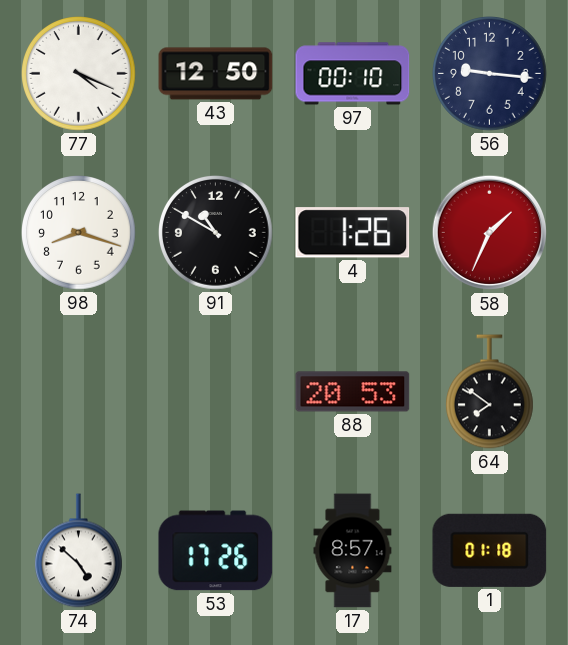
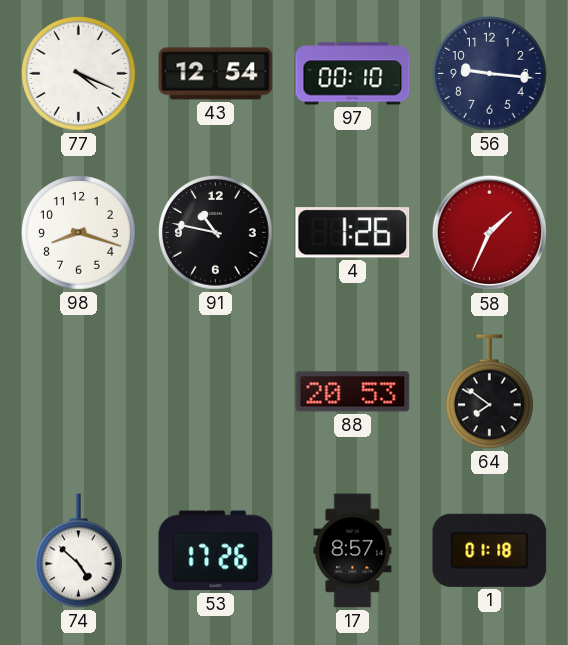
43: 12:50 -> 12:54
91: 10:50 -> 10:47
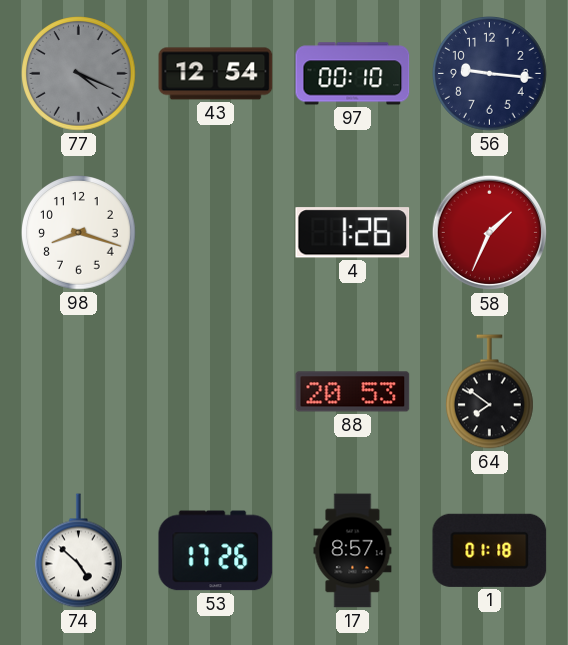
77 dial: white -> grey
91: 10:47 -> none
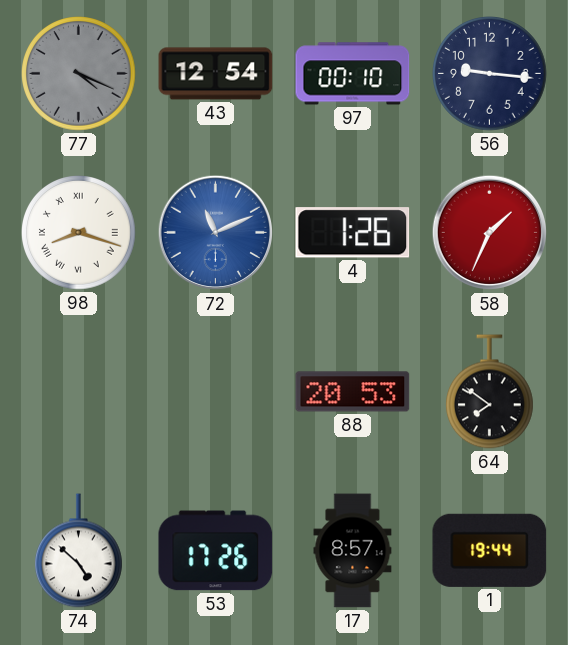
98 numerals: Arabic -> Roman
72: none -> 11:11
1: 01:18 -> 19:44
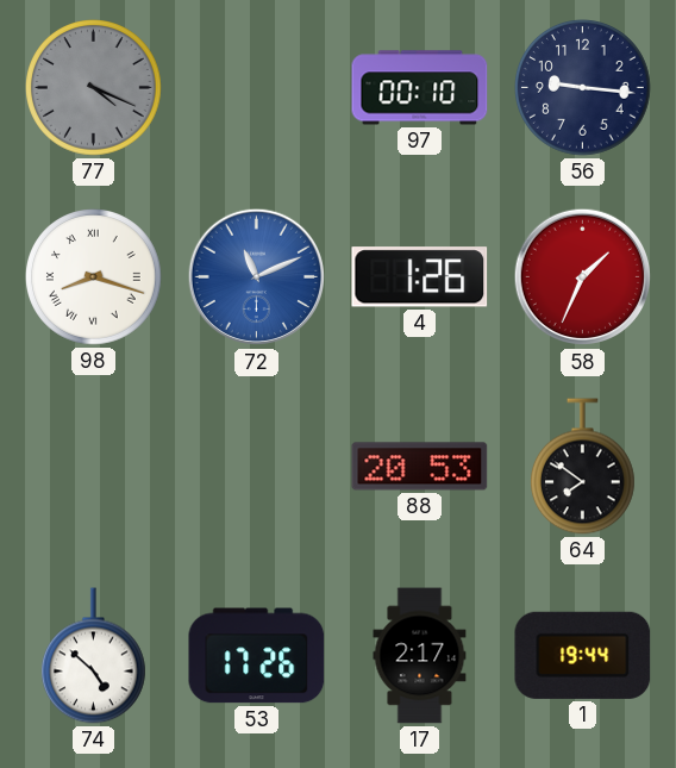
43: 12:54 -> none
17: 8:57 -> 2:17
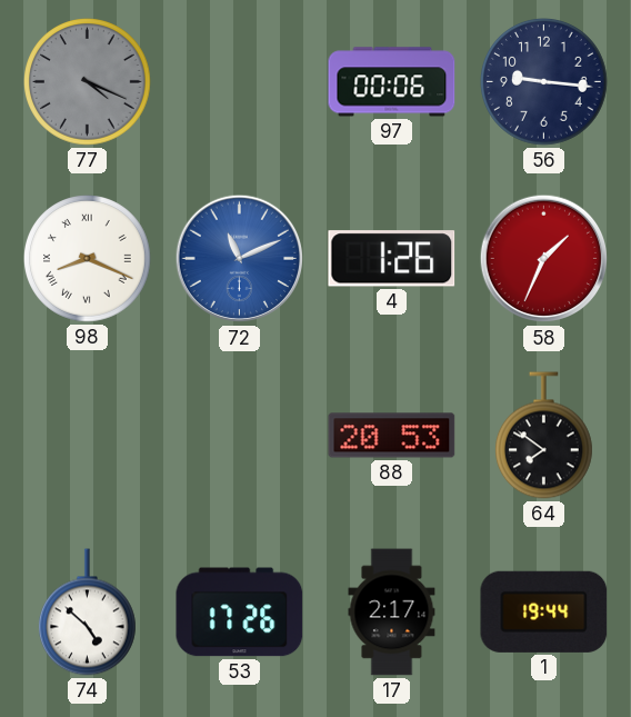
97: 00:10 -> 00:06
98: 8:18 -> 8:19
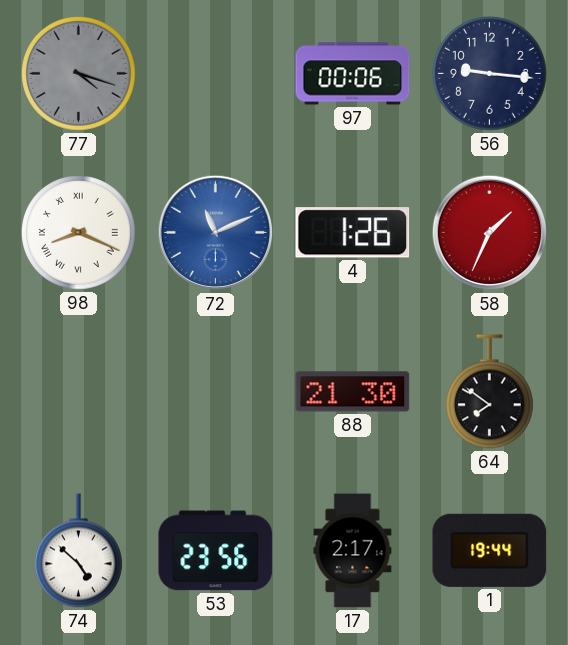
77: 4:19 -> 4:18
88: 20:53 -> 21:30
53: 17:26 -> 23:56
